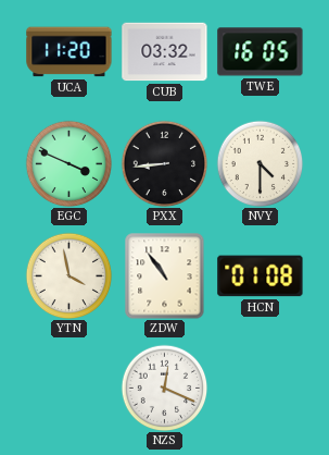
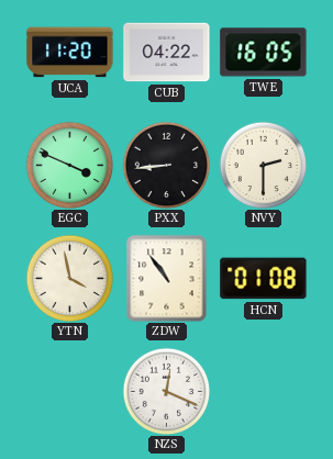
CUB: 03:32 -> 04:22
NVY: 4:30 -> 2:30
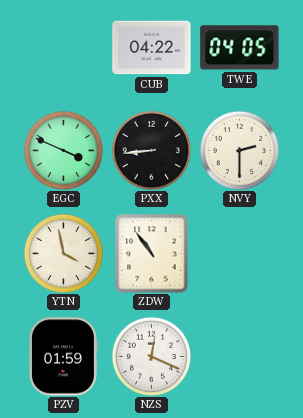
UCA: 11:20 -> none
TWE: 16:05 -> 04:05
HCN: 01:08 -> none
PZV: none -> 01:59
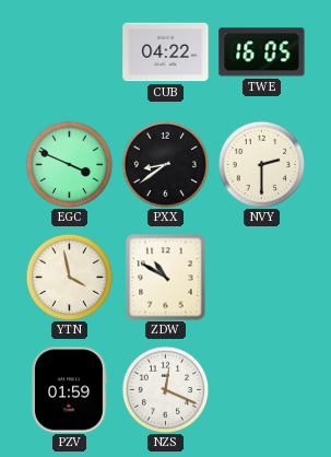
TWE: 04:05 -> 16:05
PXX: 8:44 -> 8:39
ZDW: 10:54 -> 10:50
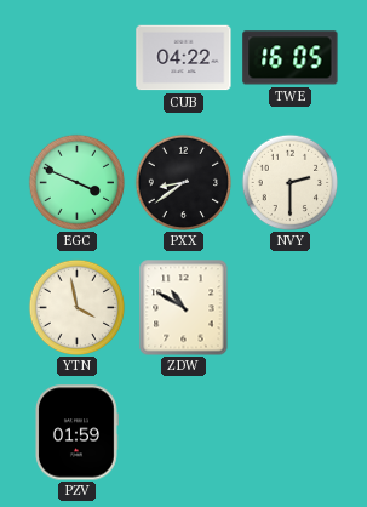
NZS: 12:19 -> none
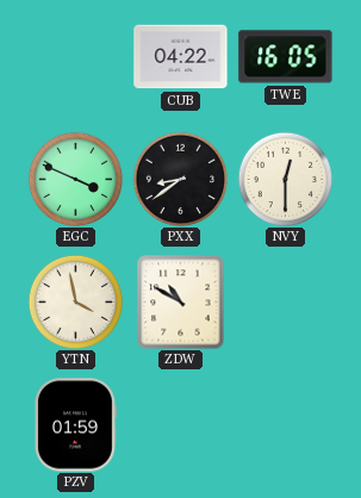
NVY: 2:30 -> 12:30
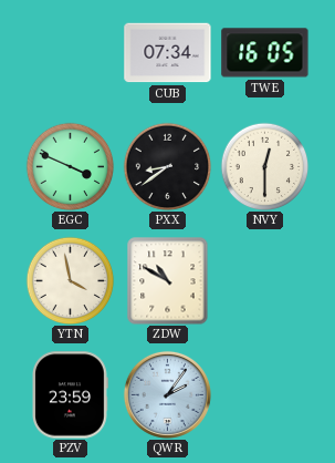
CUB: 04:22 -> 07:34
PZV: 01:59 -> 23:59
QWR: none -> 2:06
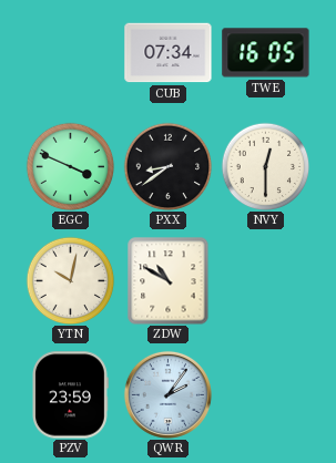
YTN: 3:58 -> 10:02
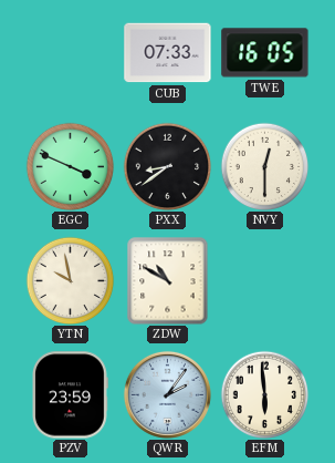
CUB: 07:34 -> 07:33
YTN: 10:02 -> 9:58
EFM: none -> 5:59
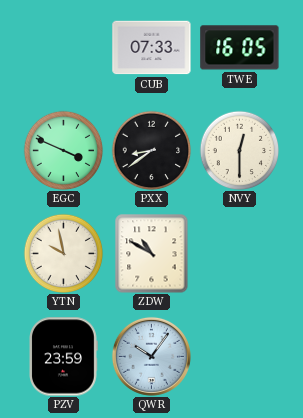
QWR: 2:06 -> 10:06
EFM: 5:59 -> none
